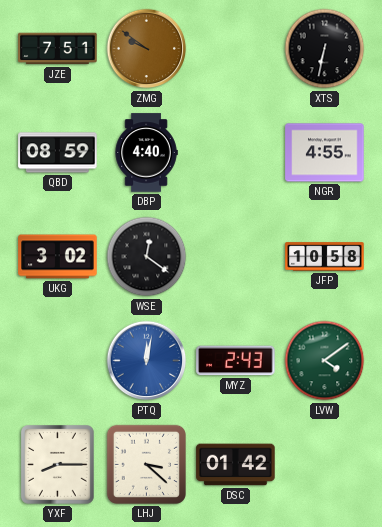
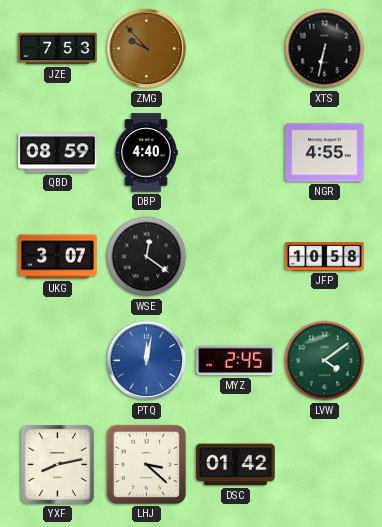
JZE: 7:51 -> 7:53
ZMG: 9:51 -> 9:53
UKG: 3:02 -> 3:07
MYZ: 2:43 -> 2:45
YXF: 8:15 -> 8:13
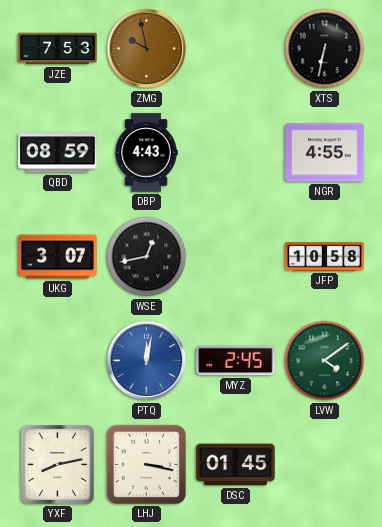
ZMG: 9:53 -> 9:58
DBP: 4:40 -> 4:43
WSE: 12:21 -> 12:43
LHJ: 3:22 -> 3:17
DSC: 01:42 -> 01:45
